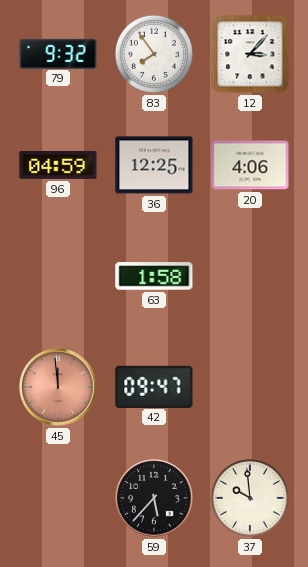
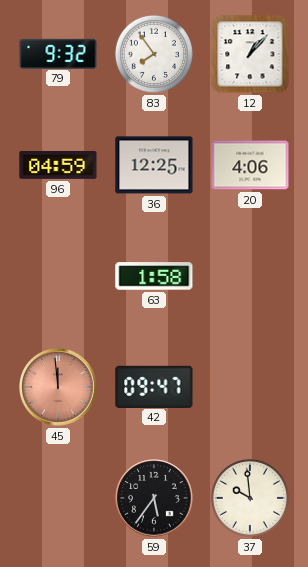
12: 3:07 -> 1:07
59: 5:37 -> 5:36
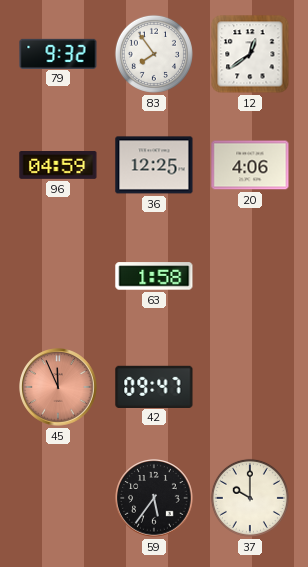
12: 1:07 -> 12:39
45: 11:59 -> 11:56
37: 9:59 -> 10:00
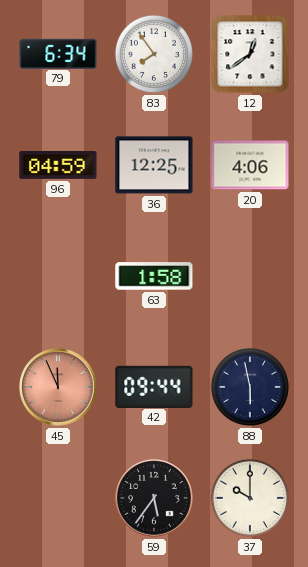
79: 9:32 -> 6:34
42: 09:47 -> 09:44
88: none -> 5:58
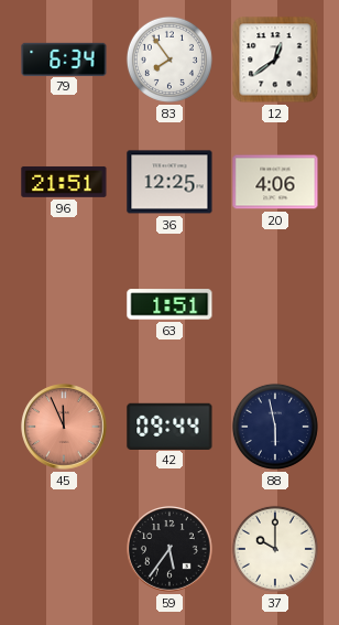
96: 04:59 -> 21:51
63: 1:58 -> 1:51
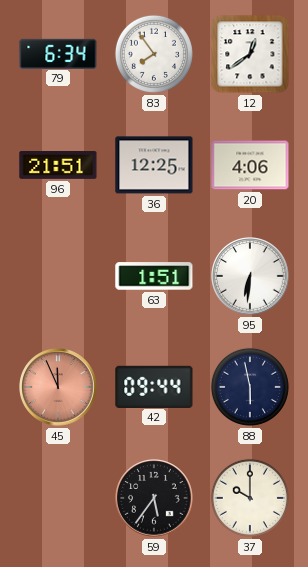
95: none -> 6:31
